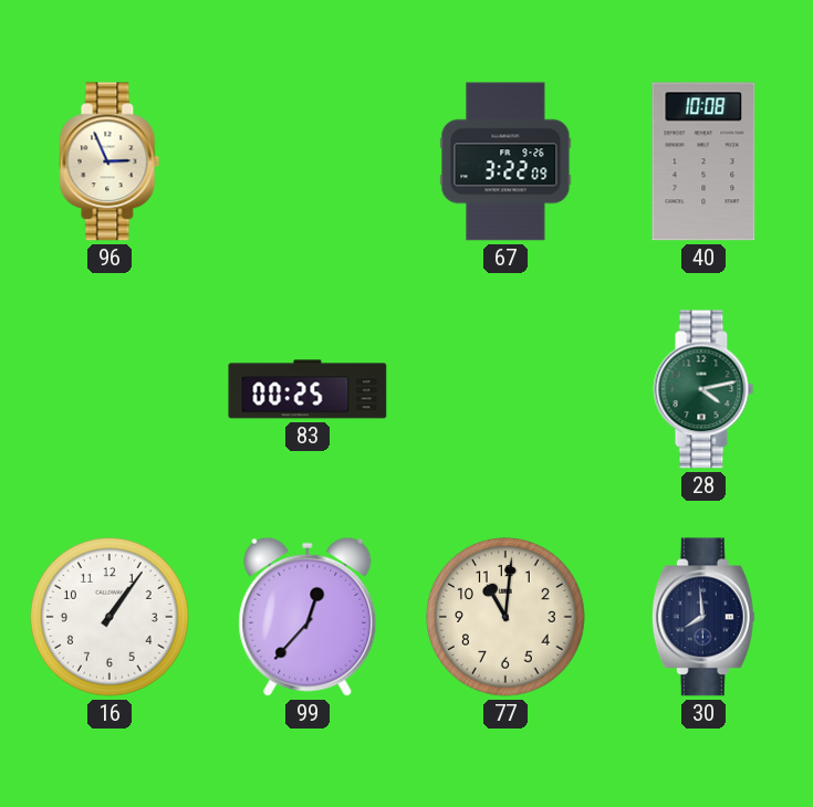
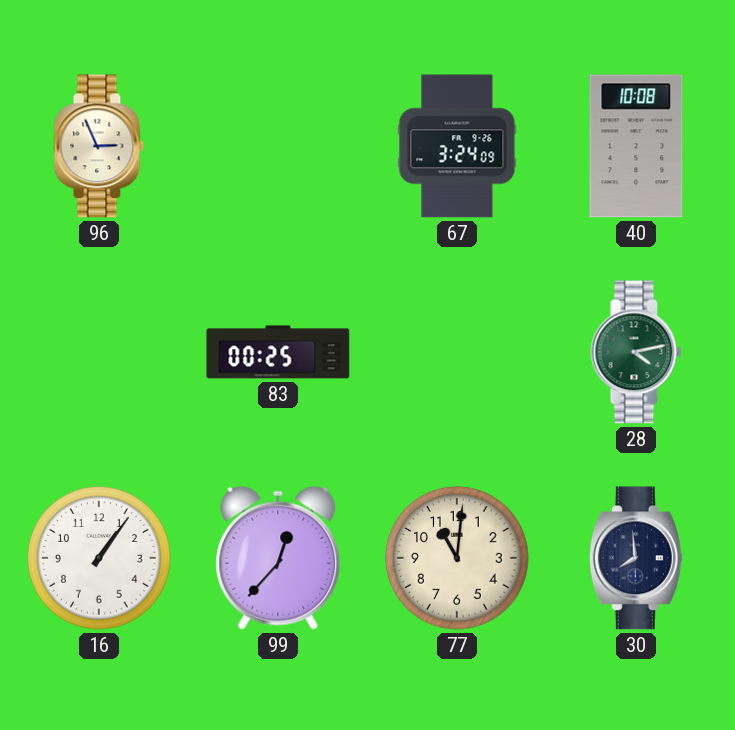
67: 3:22 -> 3:24
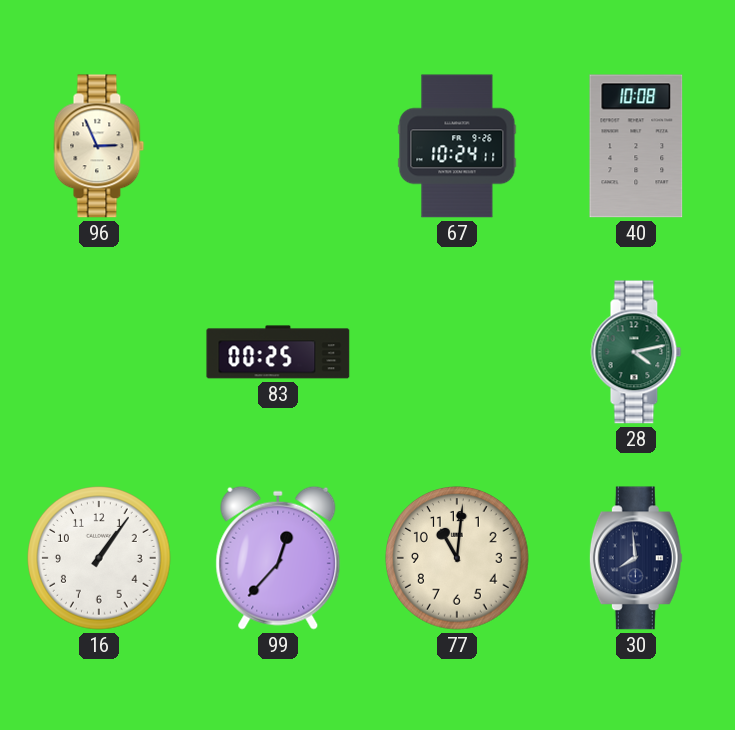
67: 3:24 -> 10:24
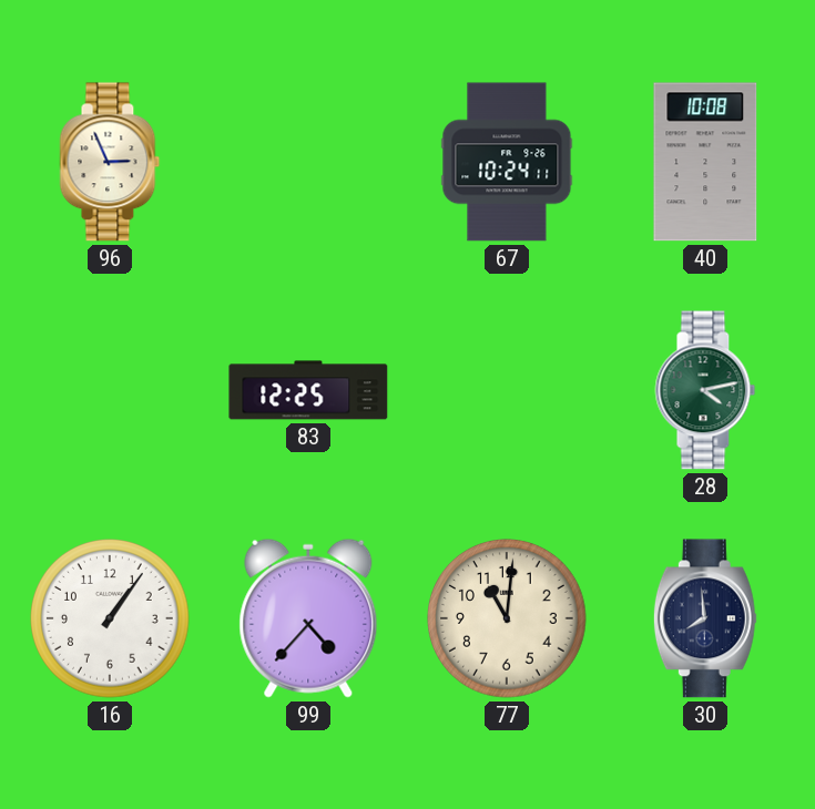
83: 00:25 -> 12:25
99: 12:37 -> 4:37
